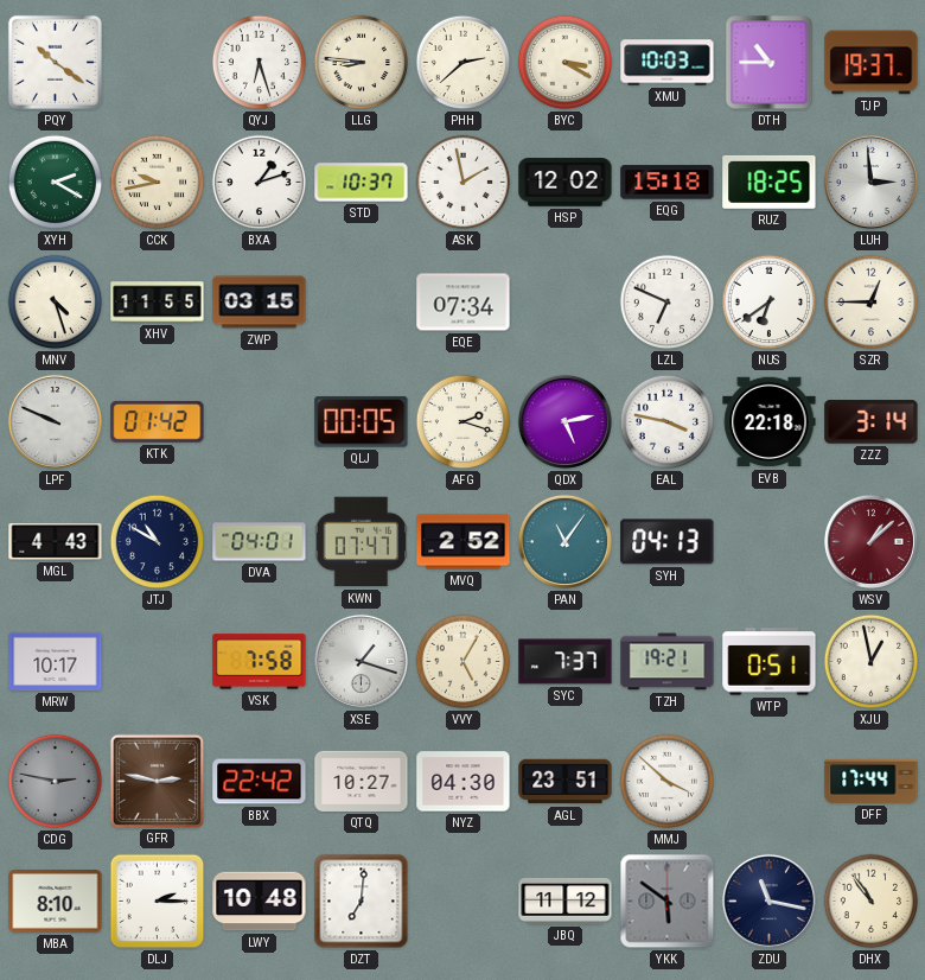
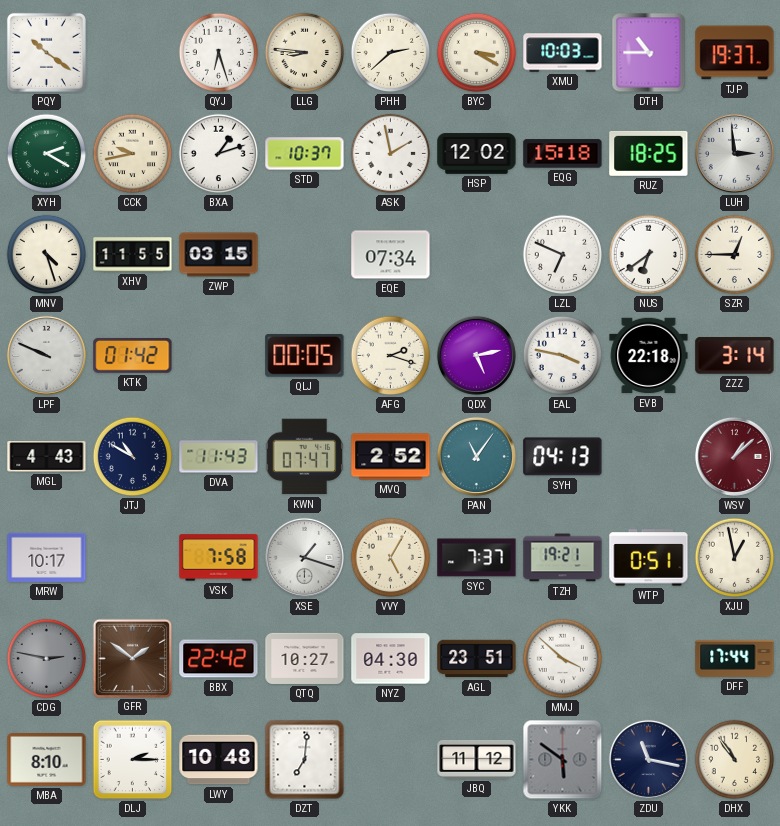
DVA: 04:01 -> 11:43
GFR: 2:47 -> 1:51
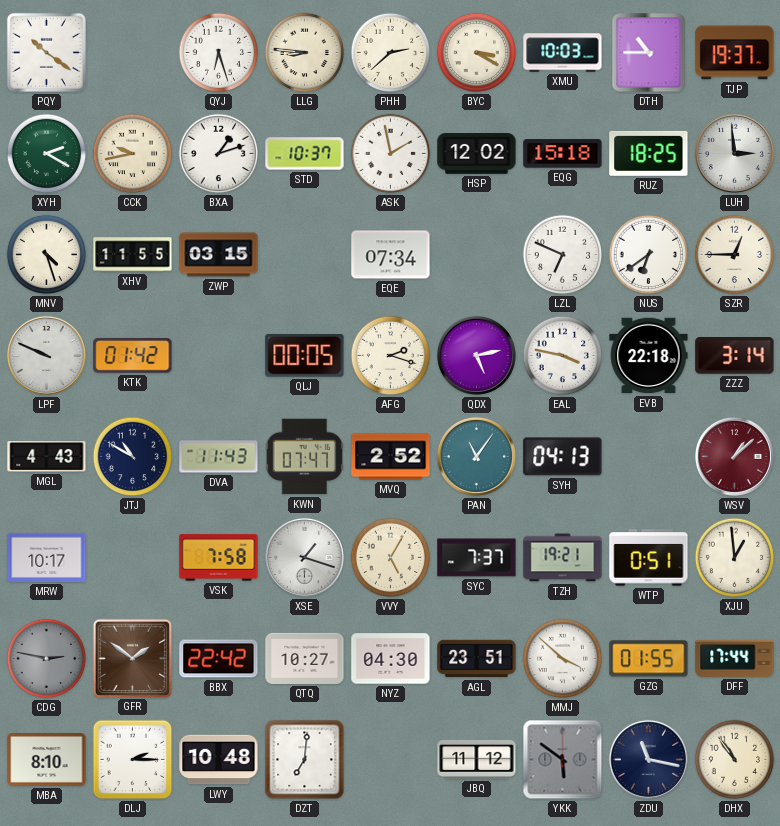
XJU: 12:58 -> 12:59
GZG: none -> 01:55
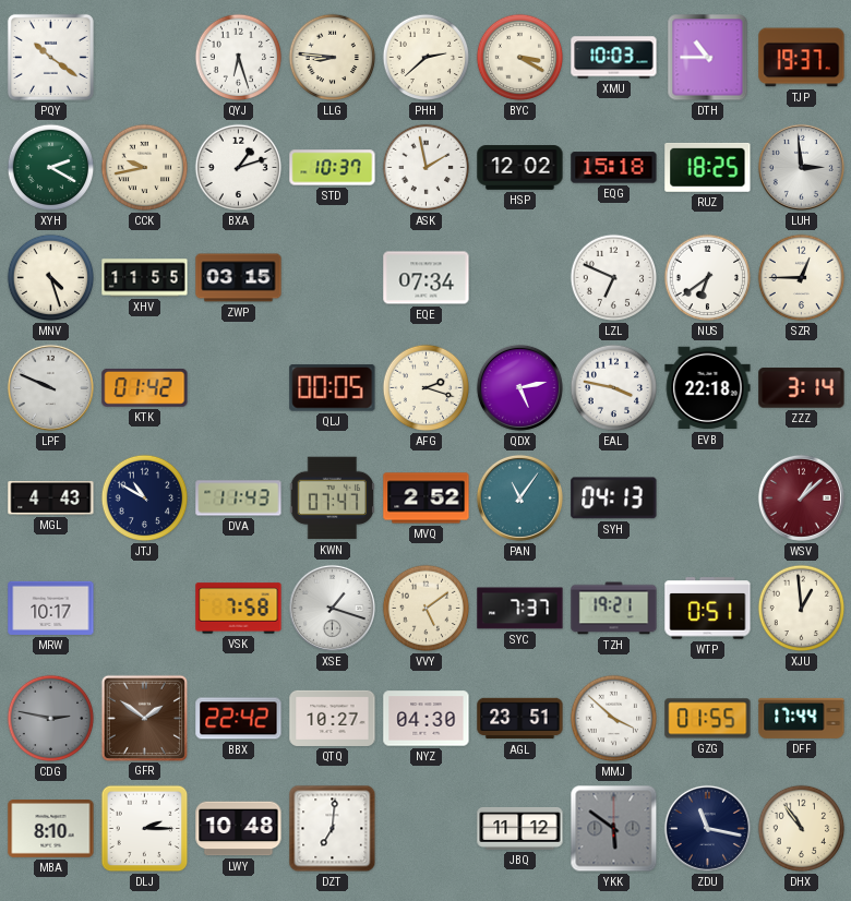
VVY: 5:05 -> 5:09
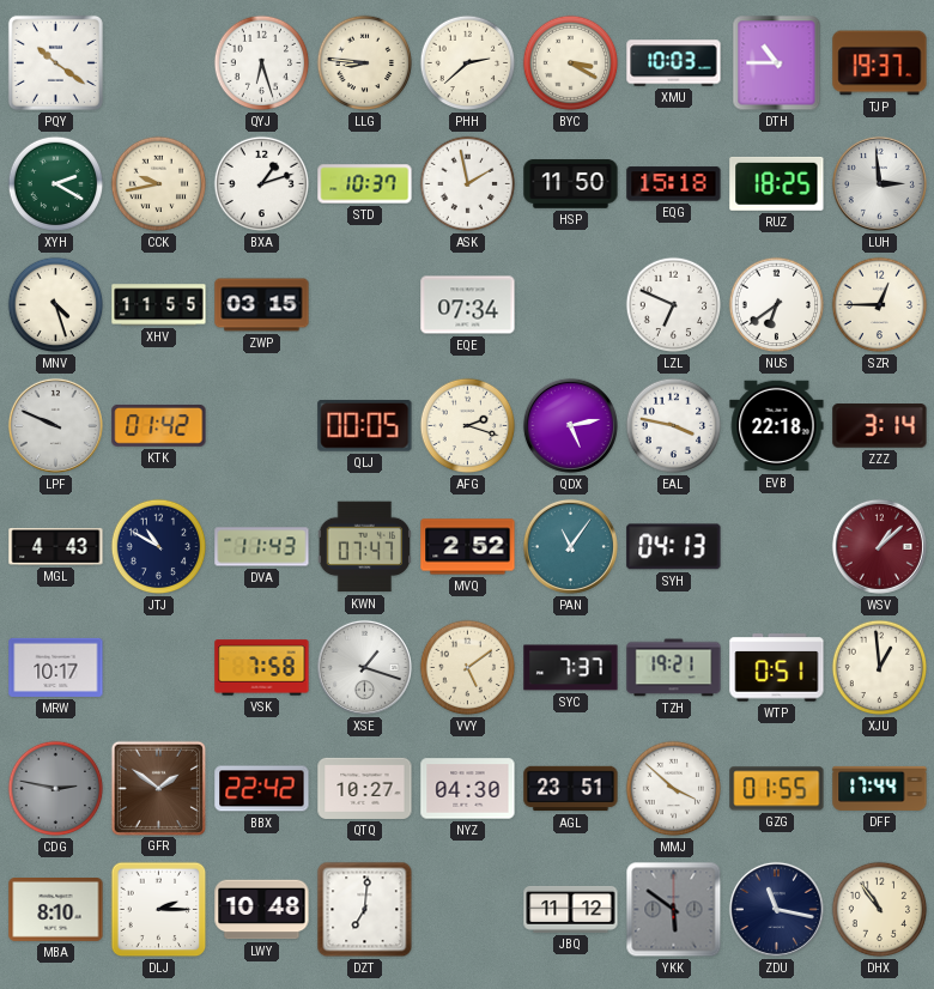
HSP: 12:02 -> 11:50
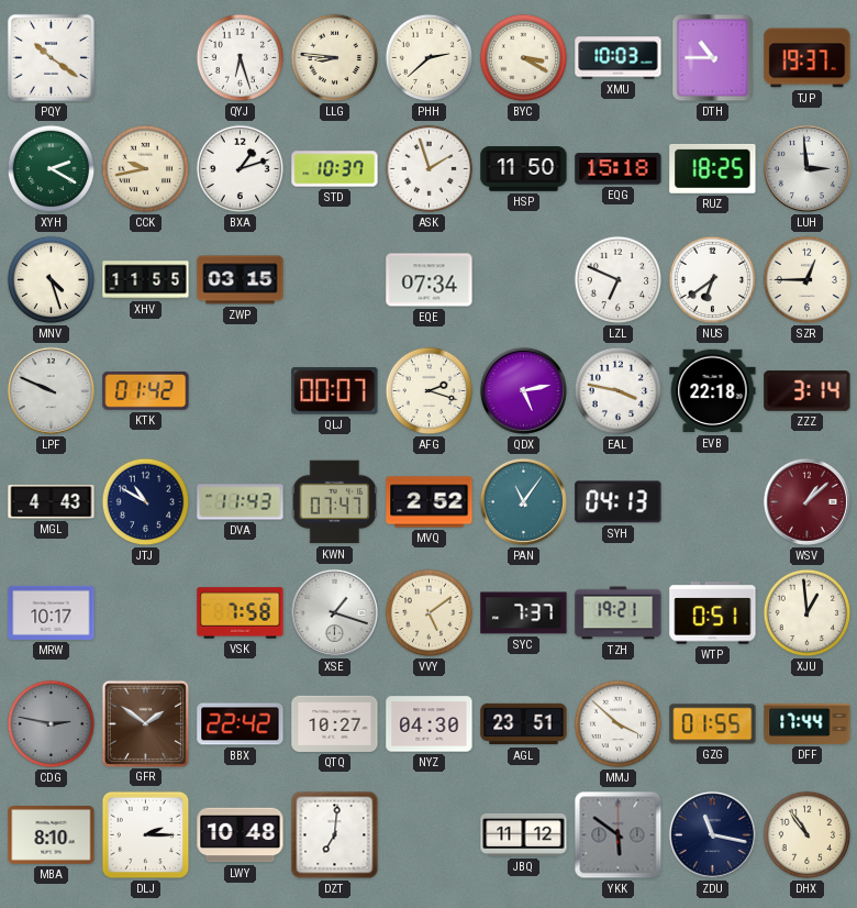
ASK: 1:58 -> 1:57
QLJ: 00:05 -> 00:07
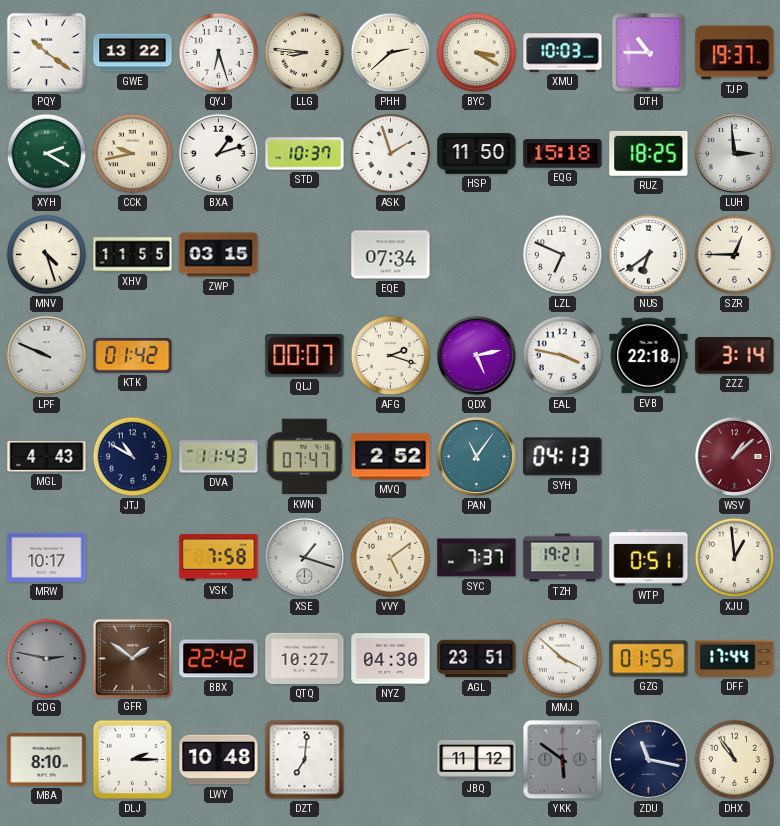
GWE: none -> 13:22
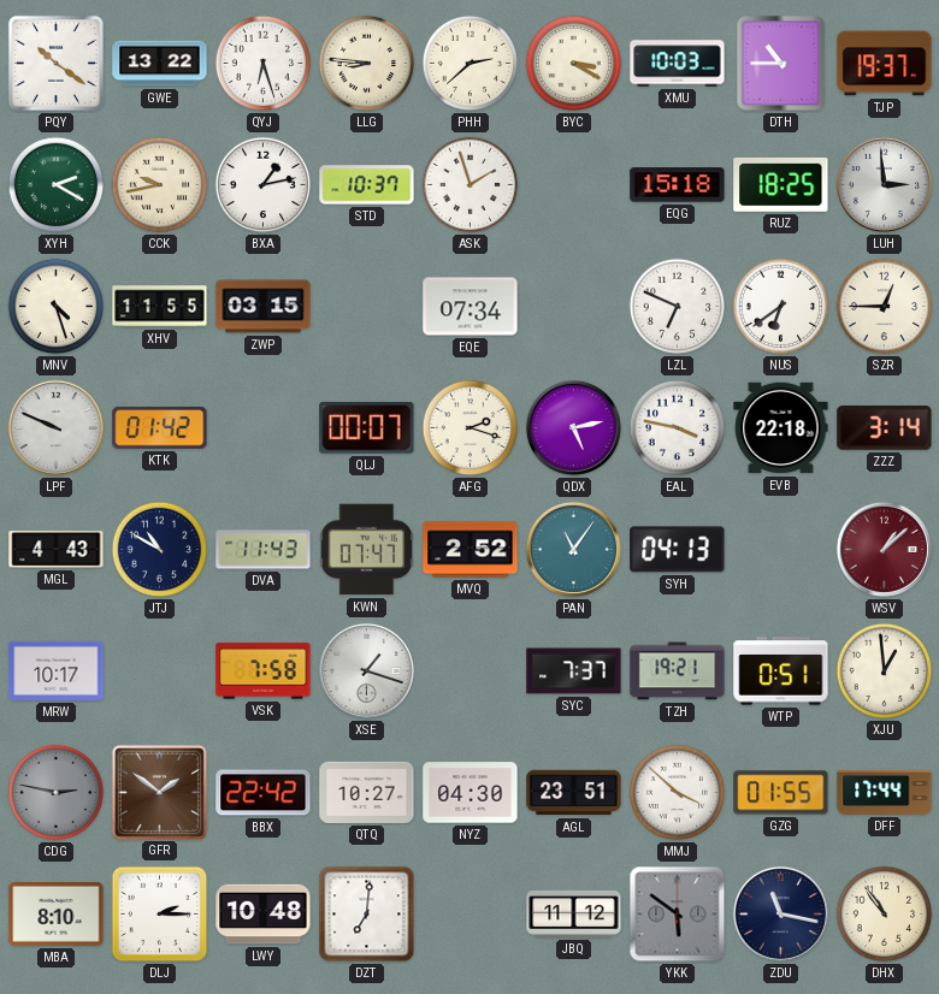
BXA: 1:12 -> 1:13
HSP: 11:50 -> none
VVY: 5:09 -> none
